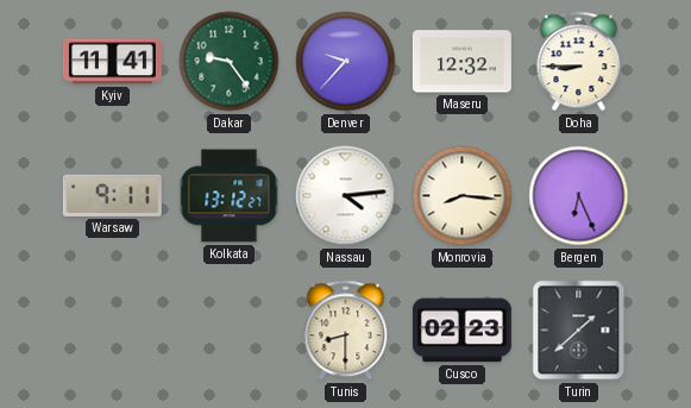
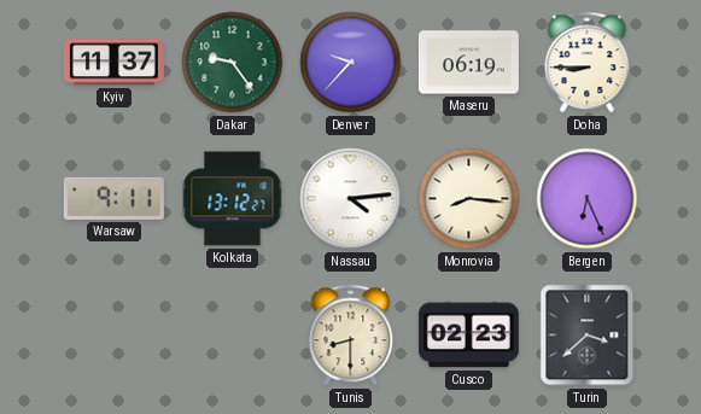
Kyiv: 11:41 -> 11:37
Maseru: 12:32 -> 06:19
Turin: 1:38 -> 3:38
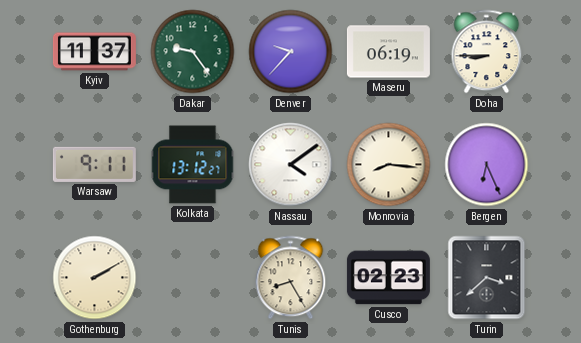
Nassau: 4:14 -> 4:09
Gothenburg: none -> 2:10
Tunis: 8:30 -> 8:25
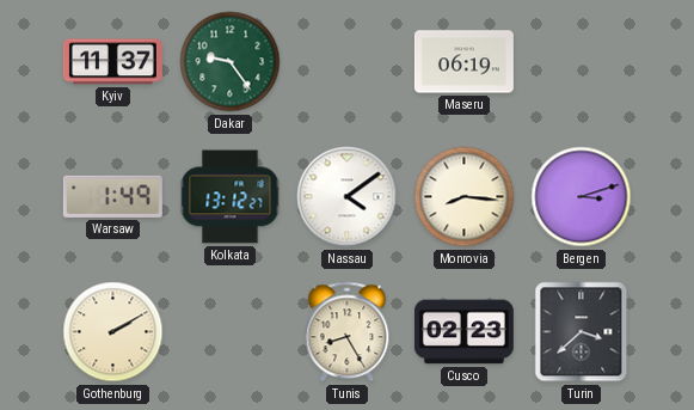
Denver: 9:37 -> none
Doha: 8:45 -> none
Warsaw: 9:11 -> 1:49
Bergen: 6:26 -> 3:12
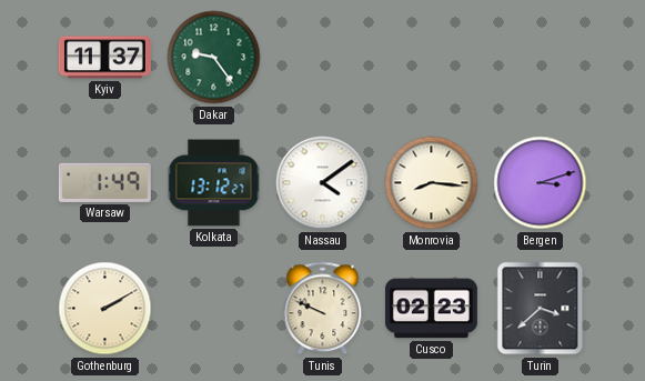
Maseru: 06:19 -> none
Tunis: 8:25 -> 9:49
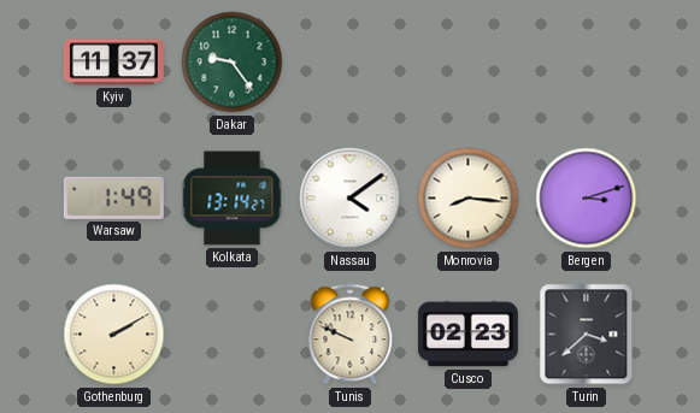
Kolkata: 13:12 -> 13:14
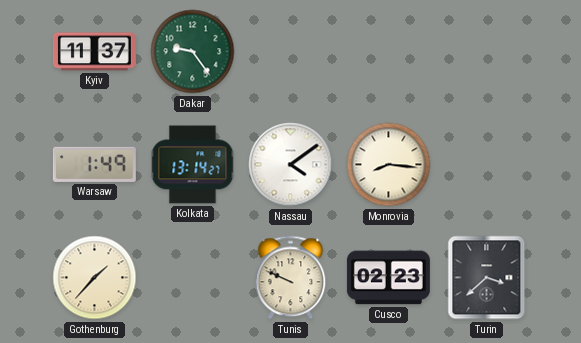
Bergen: 3:12 -> none
Gothenburg: 2:10 -> 1:37
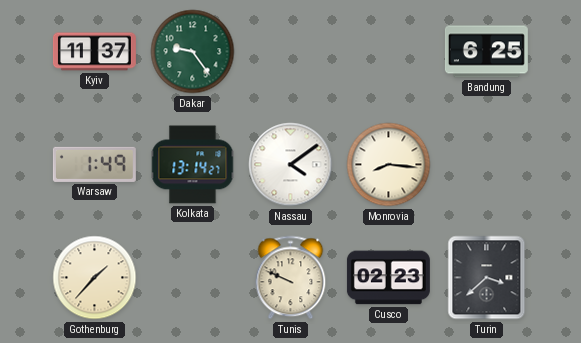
Bandung: none -> 6:25
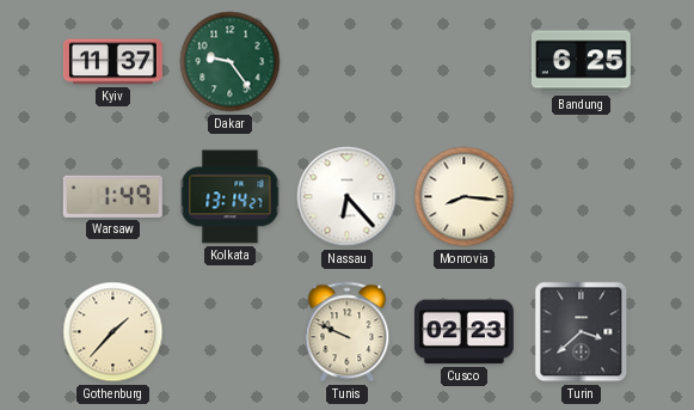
Nassau: 4:09 -> 6:23
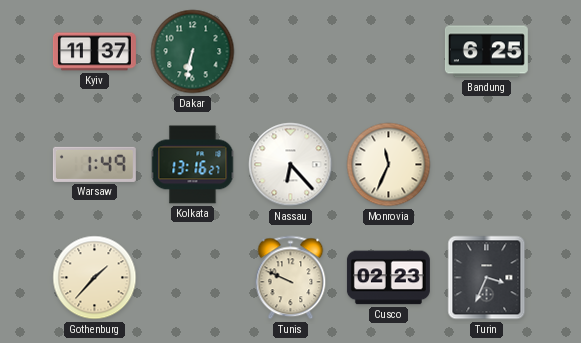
Dakar: 9:24 -> 6:32
Kolkata: 13:14 -> 13:16
Monrovia: 8:16 -> 11:34
Turin: 3:38 -> 3:34
